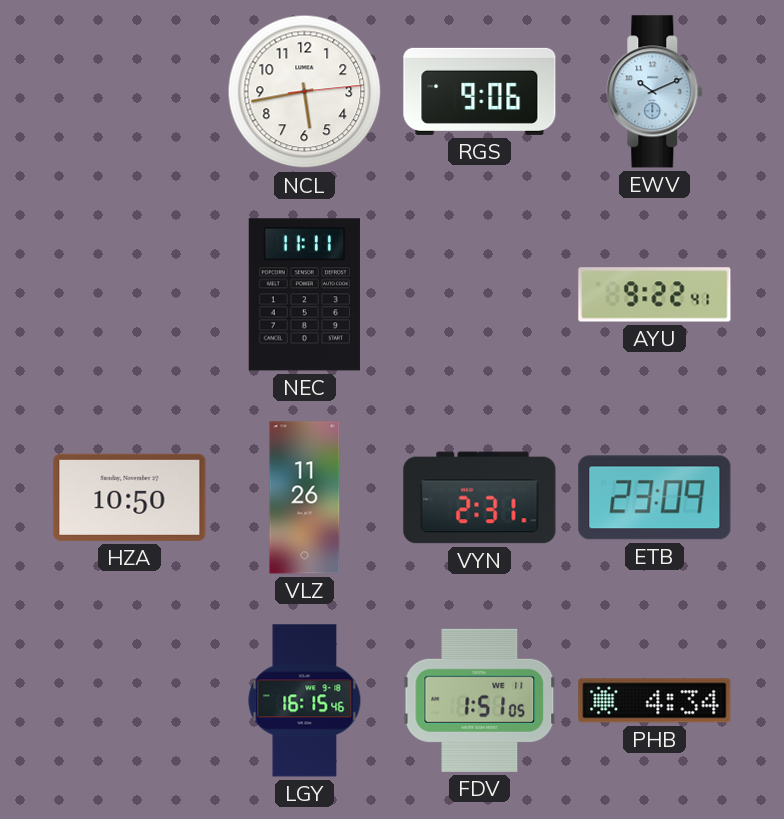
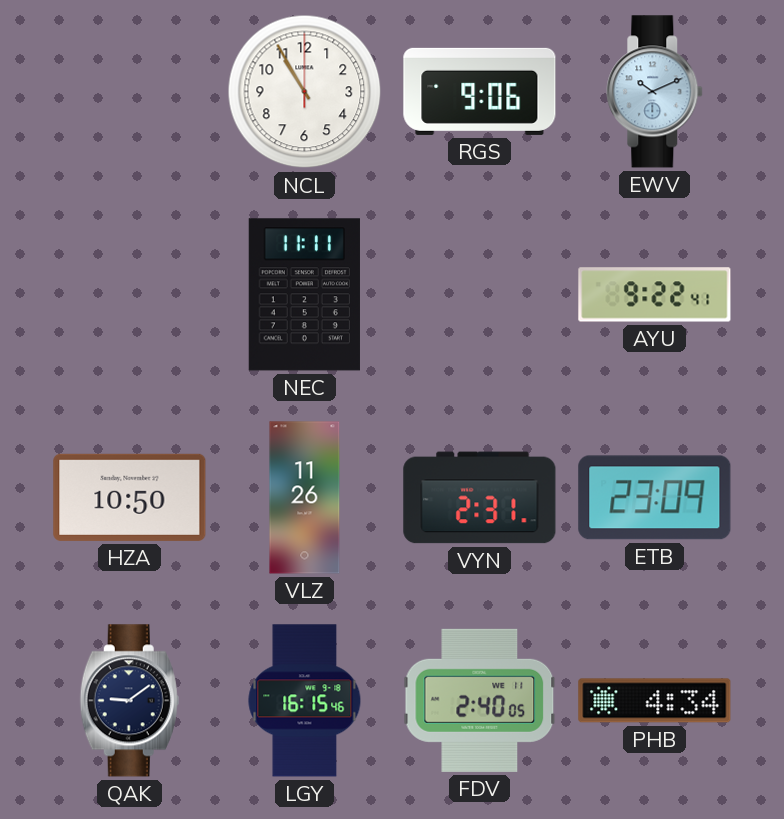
NCL: 5:43 -> 10:55
QAK: none -> 9:09
FDV: 1:51 -> 2:40
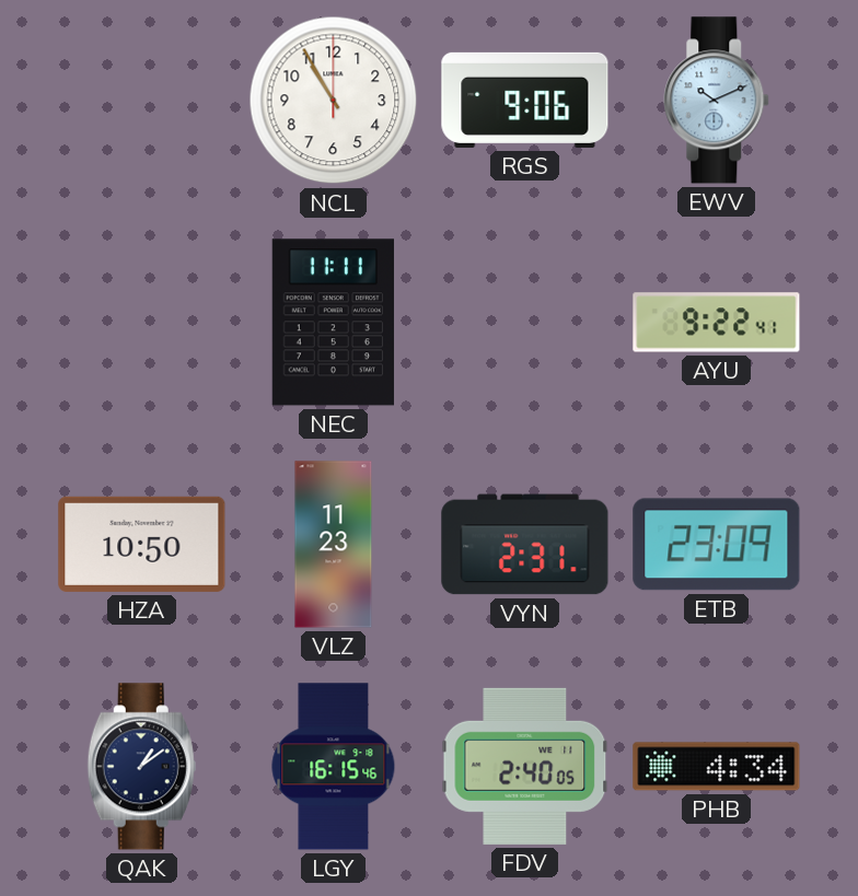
VLZ: 11:26 -> 11:23
QAK: 9:09 -> 1:09
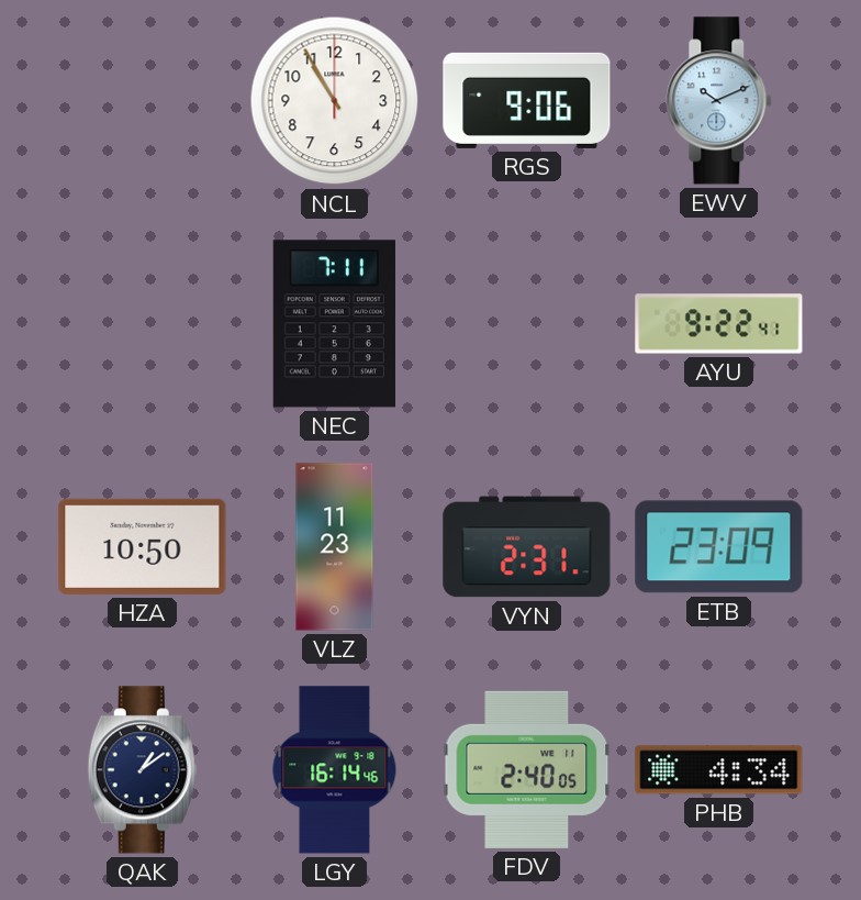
NEC: 11:11 -> 7:11
LGY: 16:15 -> 16:14
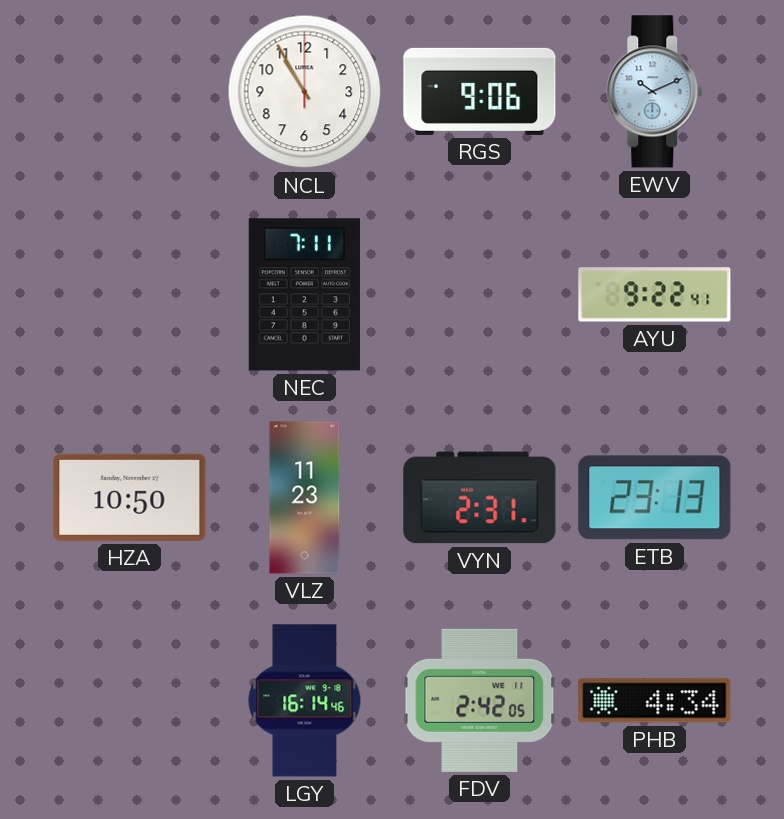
ETB: 23:09 -> 23:13
QAK: 1:09 -> none
FDV: 2:40 -> 2:42
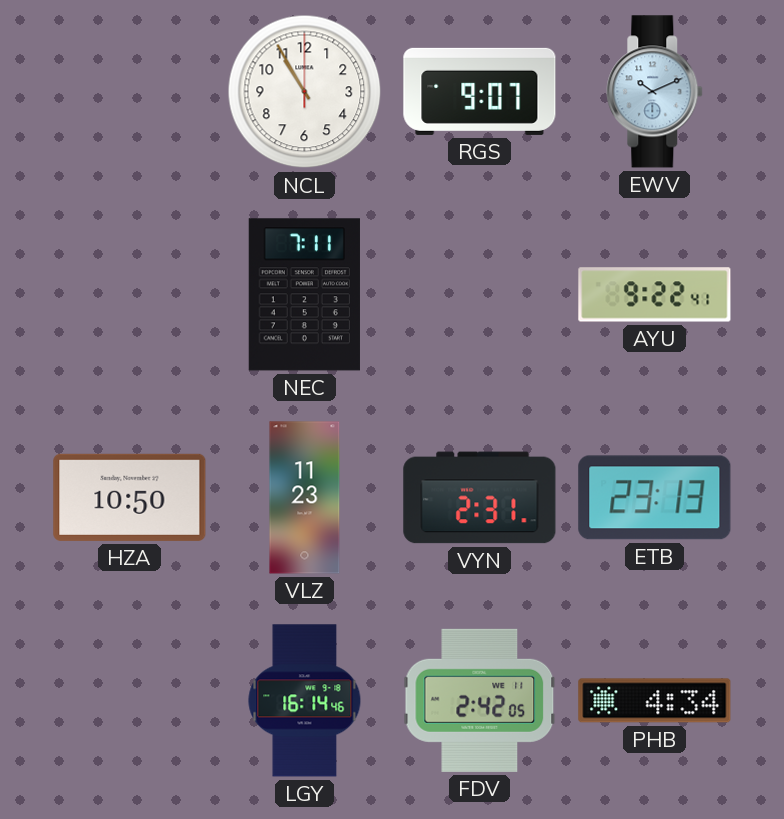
RGS: 9:06 -> 9:07
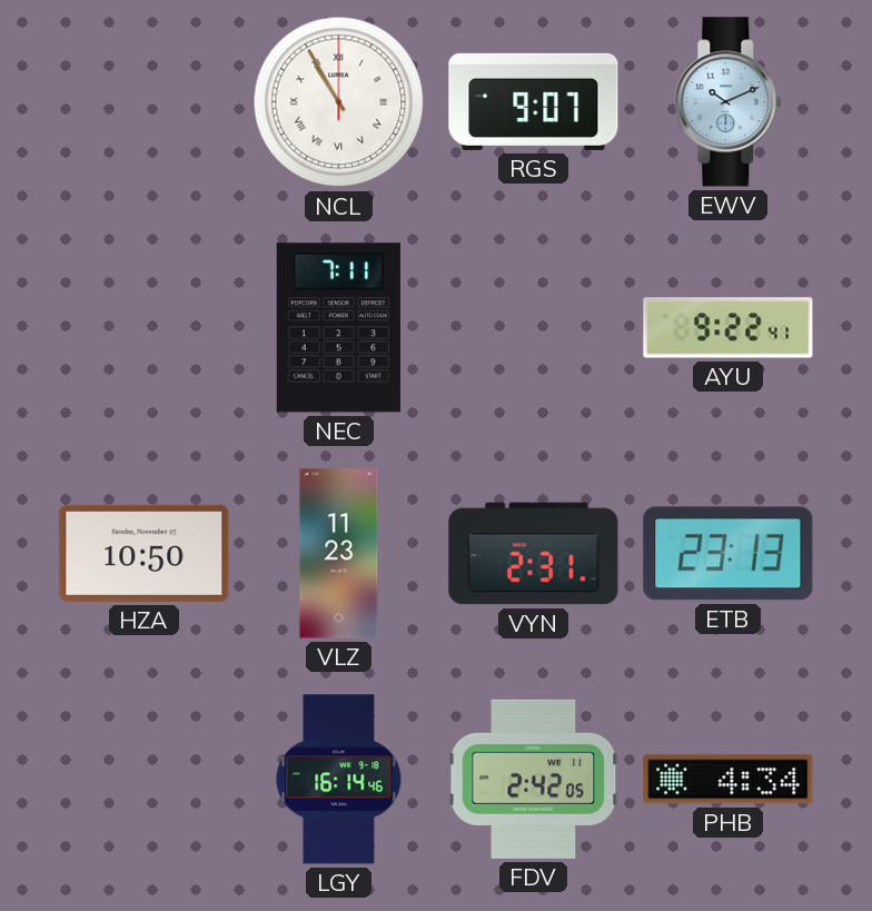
NCL numerals: Arabic -> Roman
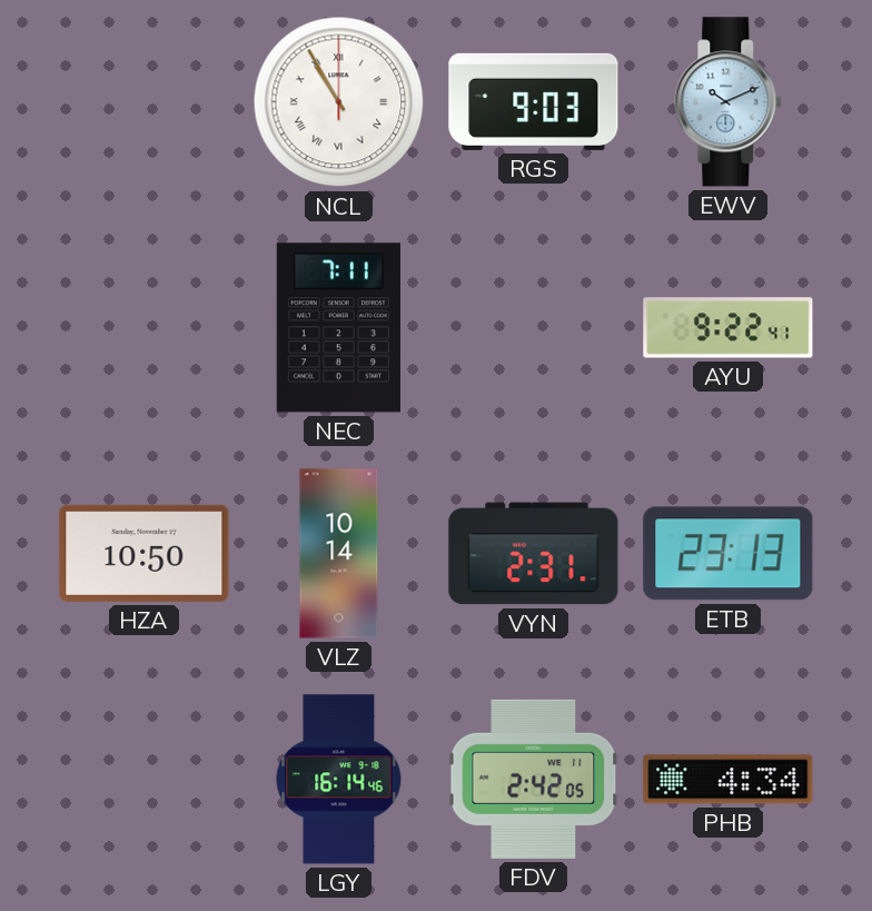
RGS: 9:07 -> 9:03
VLZ: 11:23 -> 10:14
